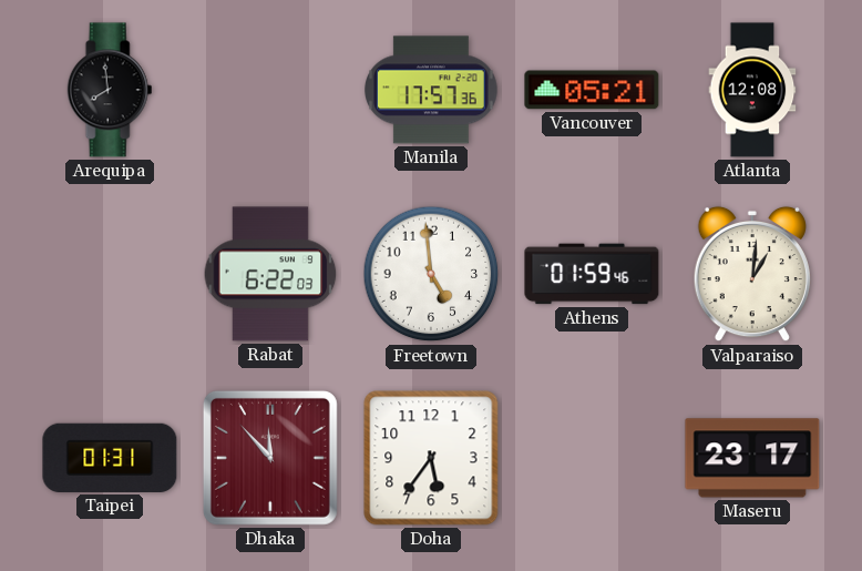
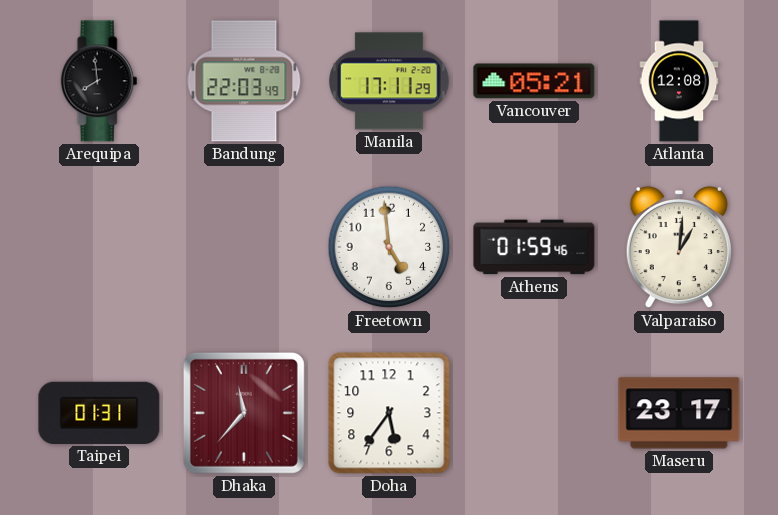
Bandung: none -> 22:03
Manila: 17:57 -> 17:11
Rabat: 6:22 -> none
Dhaka: 11:53 -> 11:37
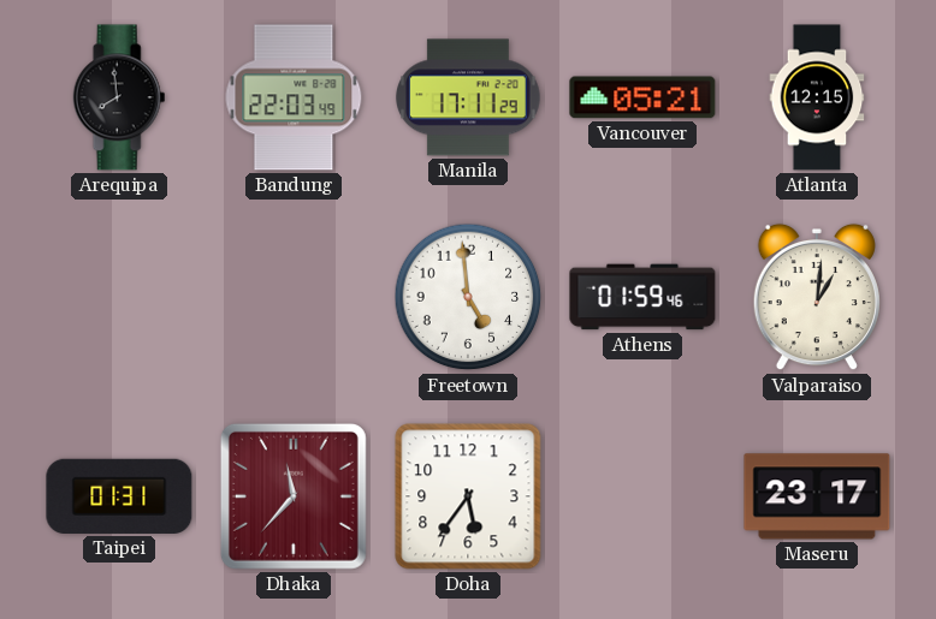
Atlanta: 12:08 -> 12:15
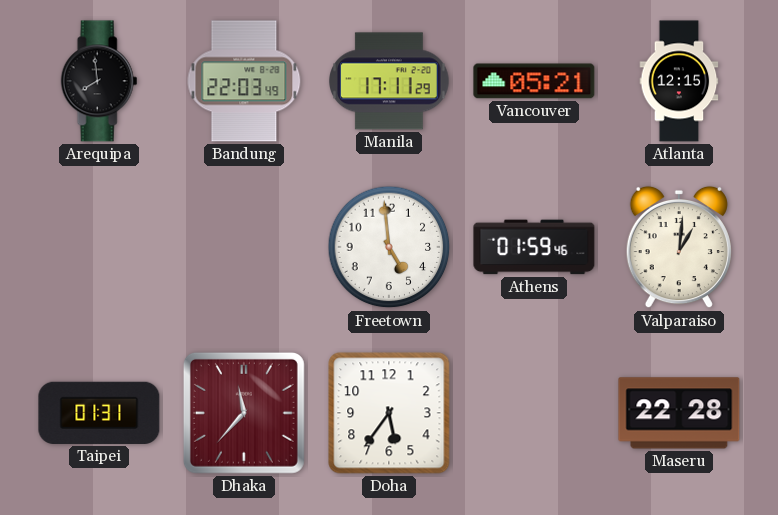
Maseru: 23:17 -> 22:28
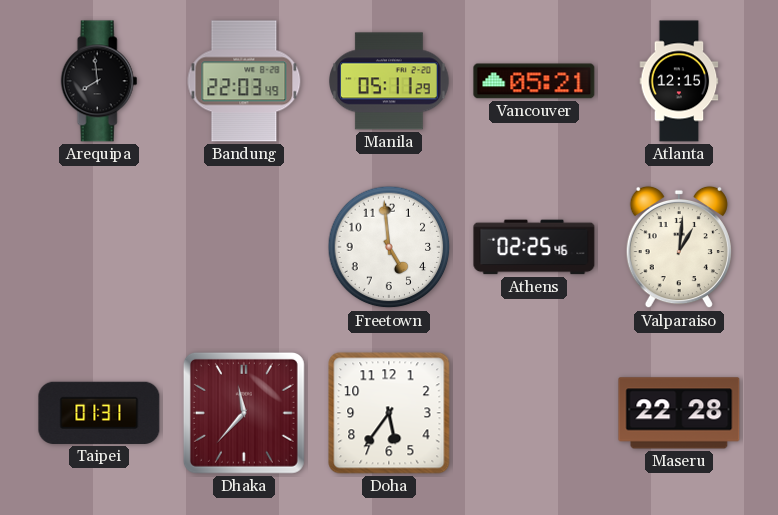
Manila: 17:11 -> 05:11
Athens: 01:59 -> 02:25
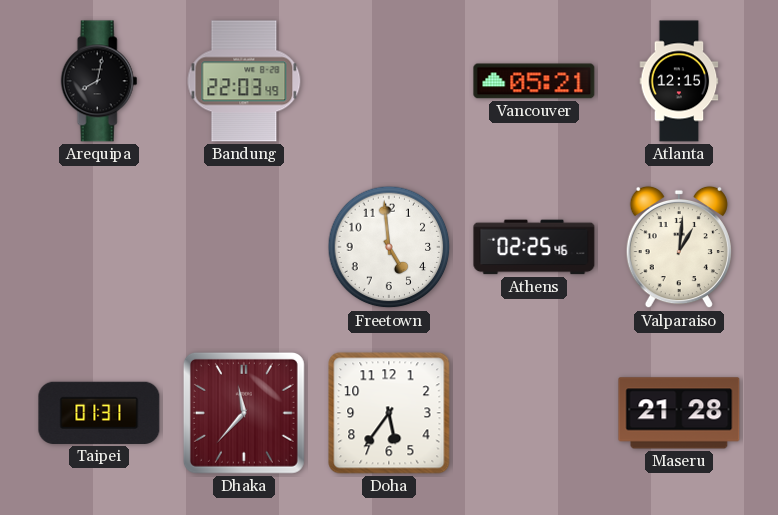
Arequipa: 7:59 -> 8:02
Manila: 05:11 -> none
Maseru: 22:28 -> 21:28
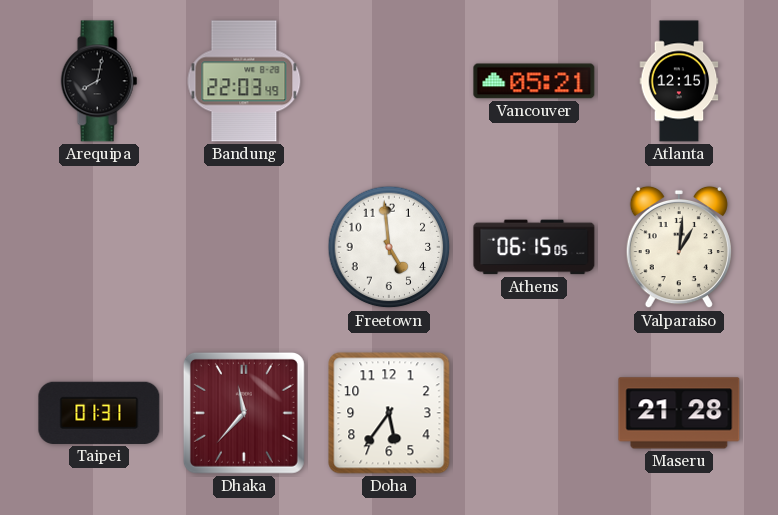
Athens: 02:25 -> 06:15
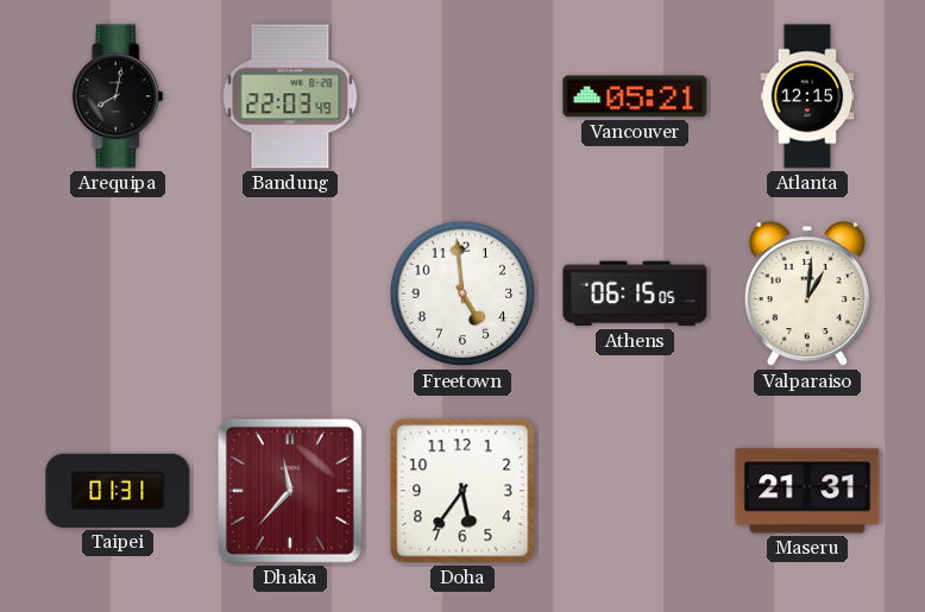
Maseru: 21:28 -> 21:31
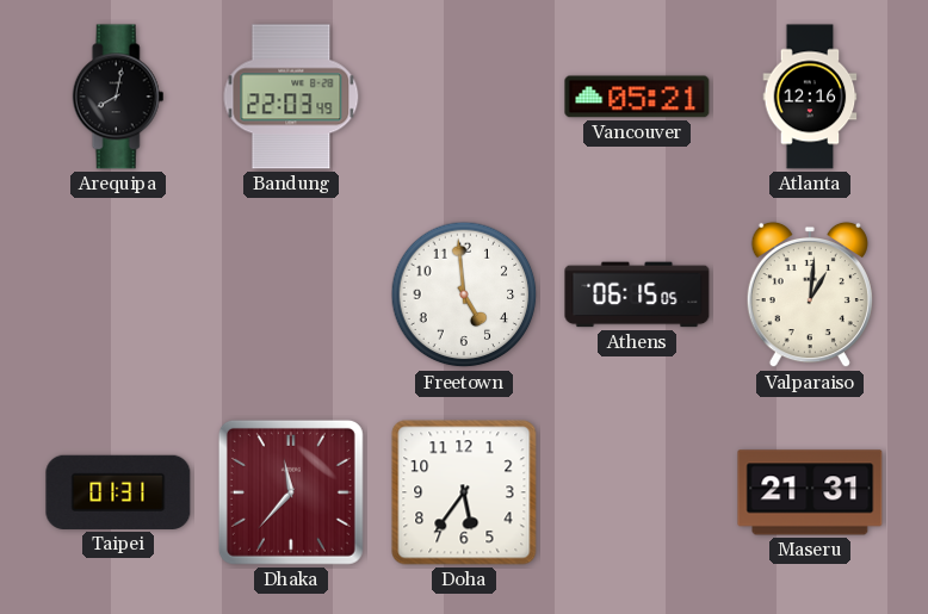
Atlanta: 12:15 -> 12:16
